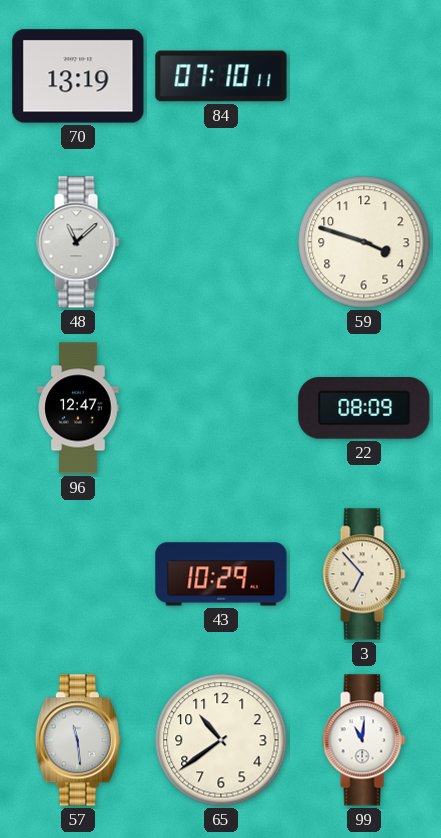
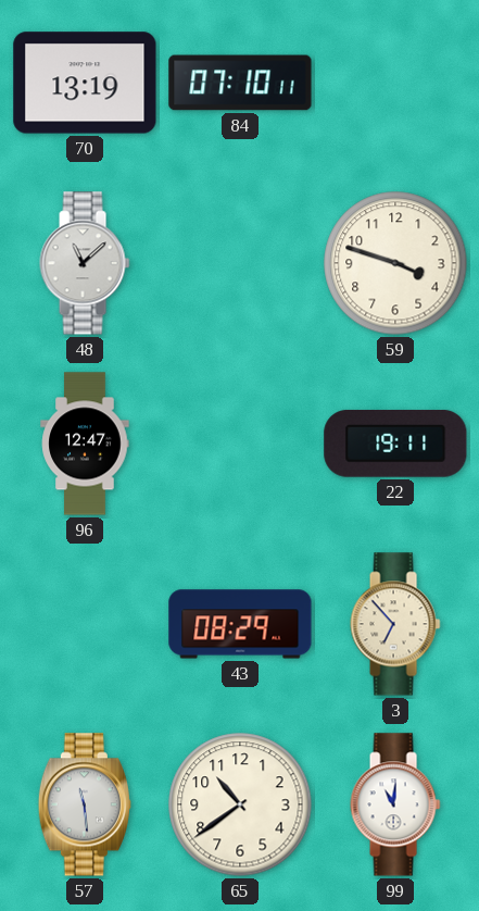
22: 08:09 -> 19:11
43: 10:29 -> 08:29
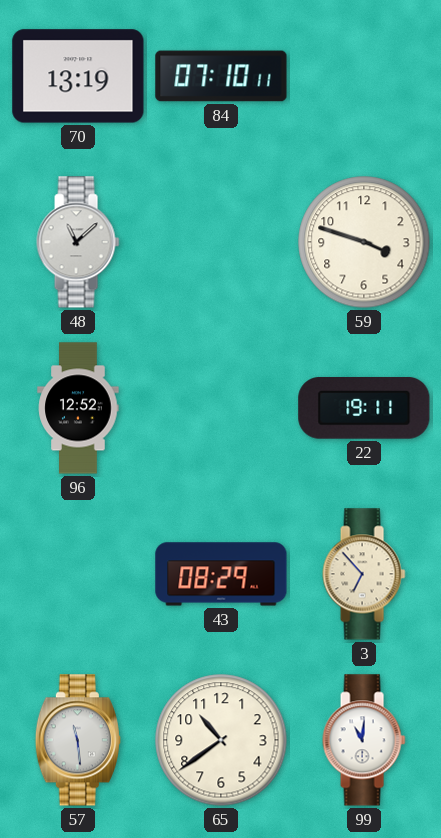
96: 12:47 -> 12:52
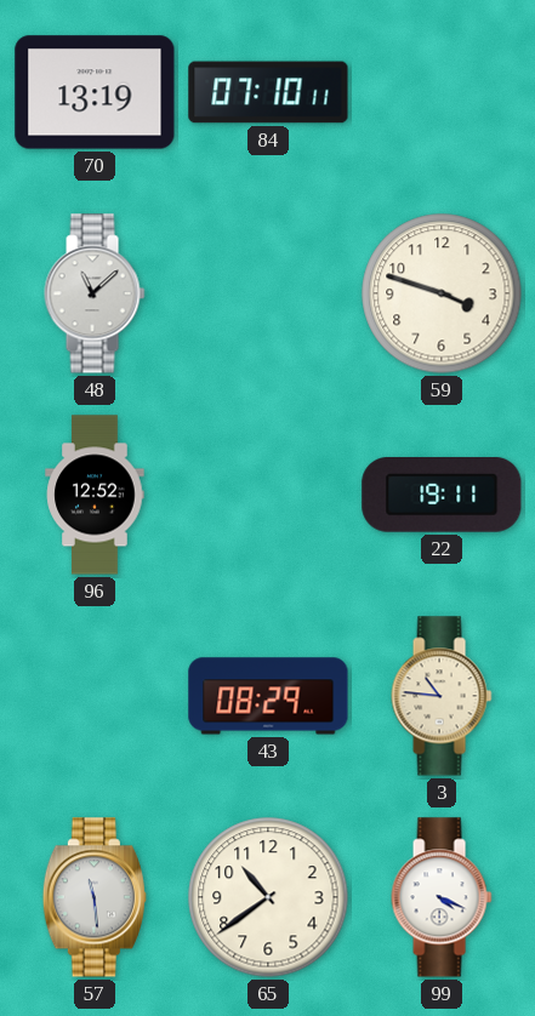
3: 6:53 -> 10:46
99: 11:01 -> 4:19
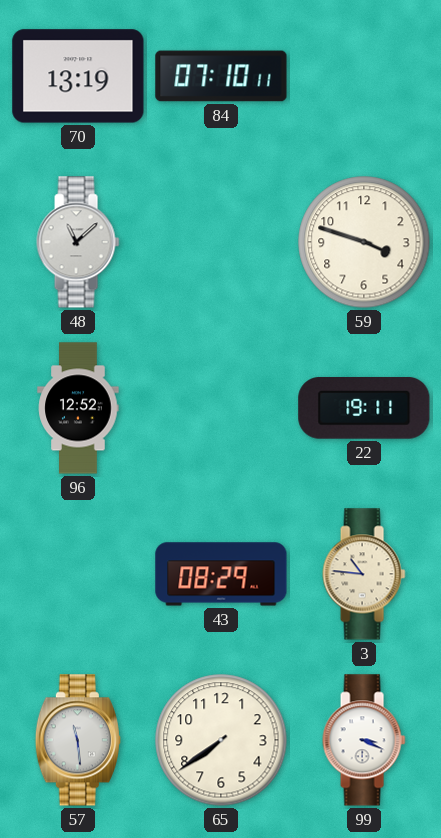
65: 10:39 -> 7:39
99: 4:19 -> 3:19
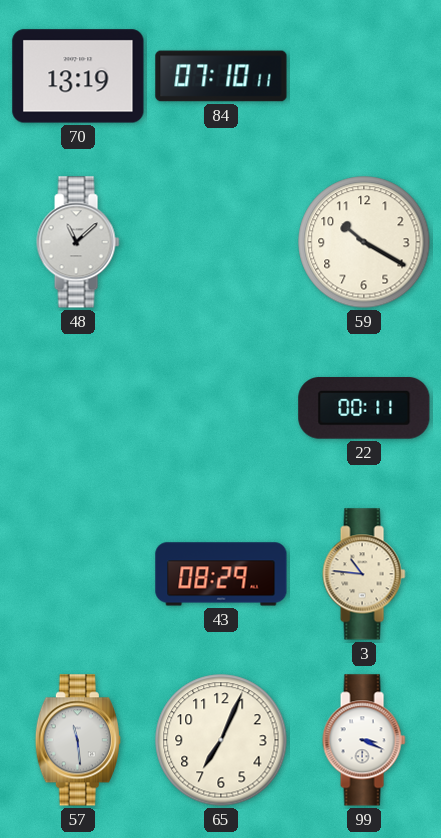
59: 3:48 -> 10:20
96: 12:52 -> none
22: 19:11 -> 00:11
65: 7:39 -> 7:04
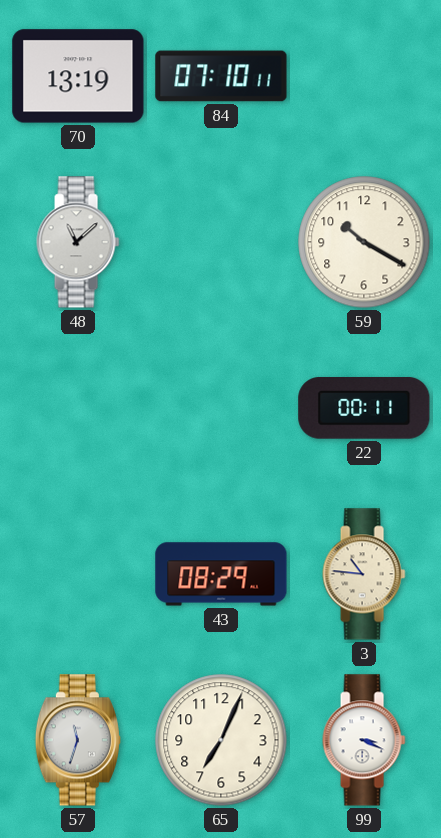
57: 11:29 -> 11:33
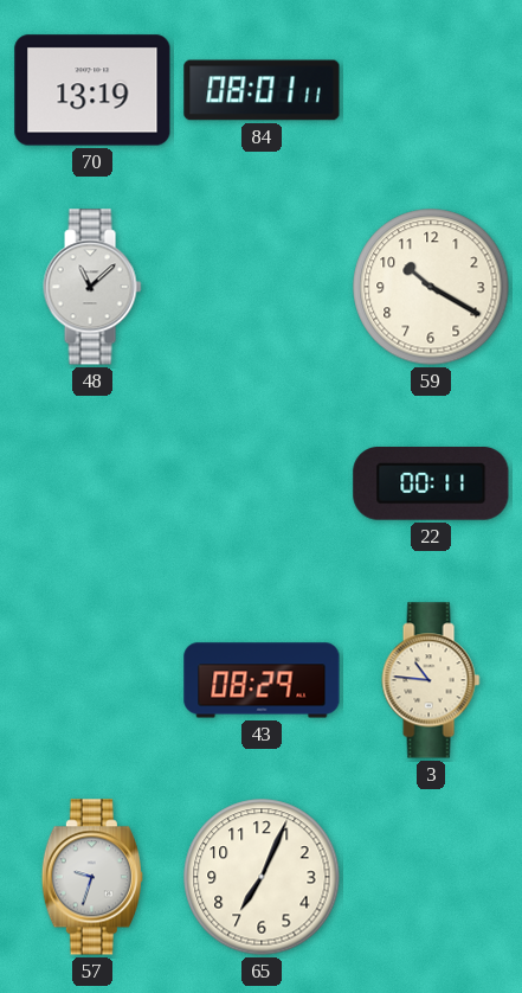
84: 07:10 -> 08:01
57: 11:33 -> 9:33
99: 3:19 -> none
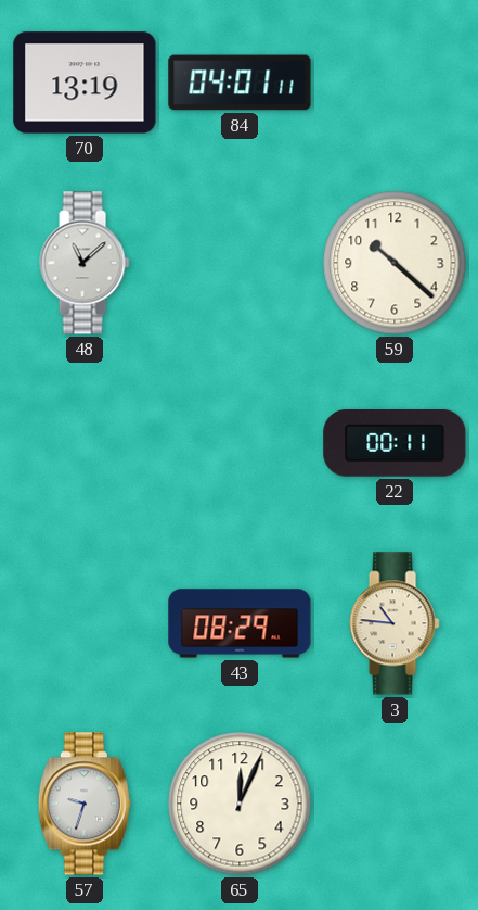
84: 08:01 -> 04:01
59: 10:20 -> 10:22
65: 7:04 -> 12:04
